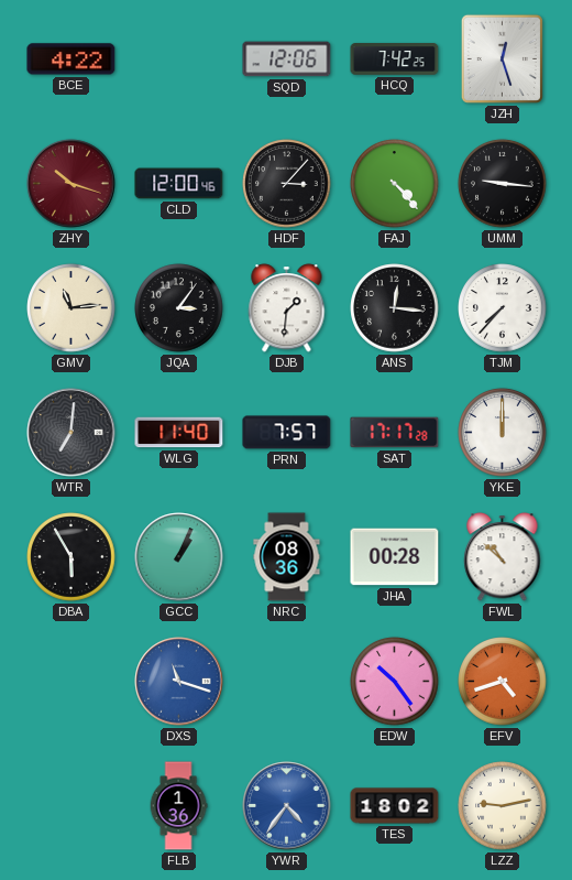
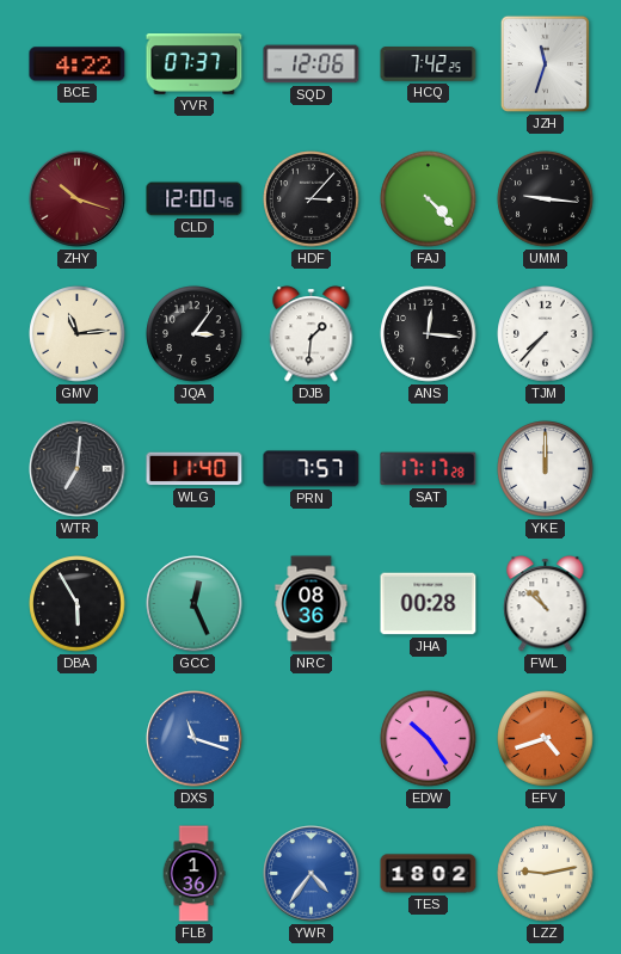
YVR: none -> 07:37
JZH: 12:27 -> 11:33
GCC: 1:04 -> 12:26
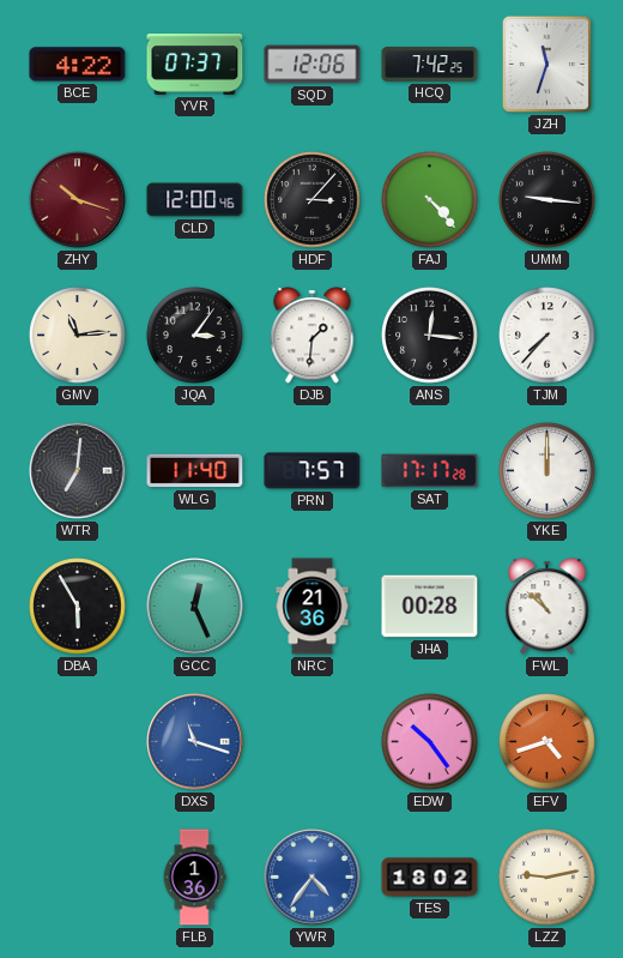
NRC: 08:36 -> 21:36
